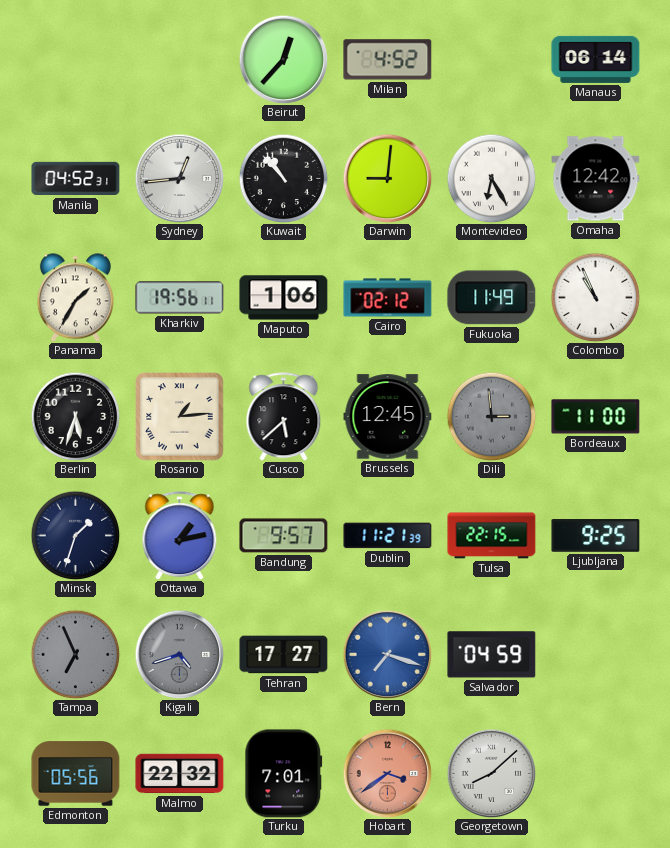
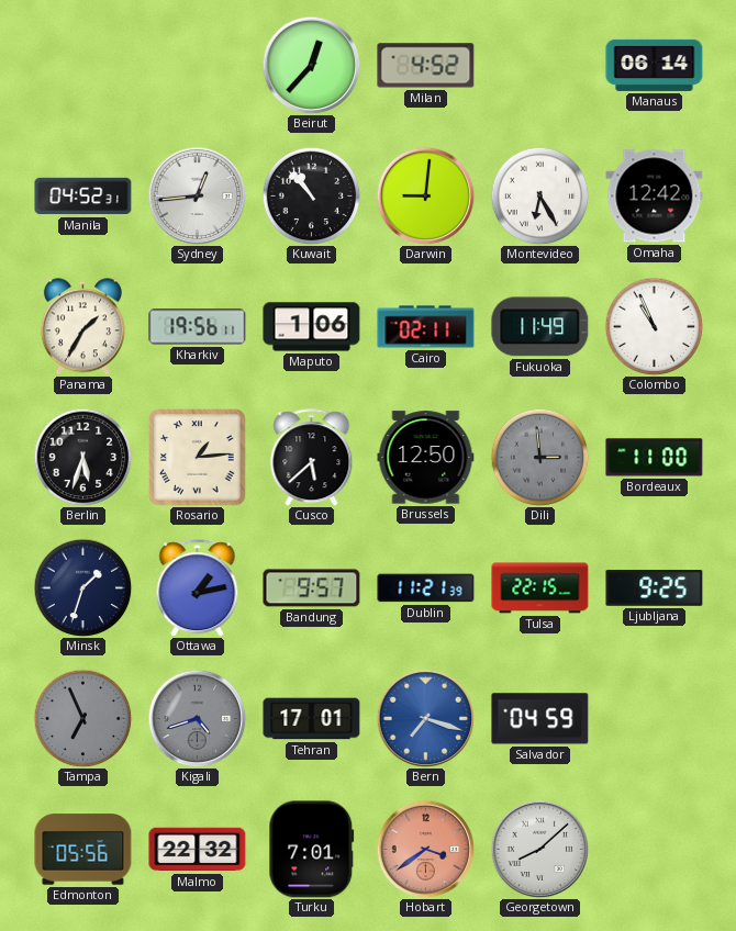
Cairo: 02:12 -> 02:11
Brussels: 12:45 -> 12:50
Tehran: 17:27 -> 17:01
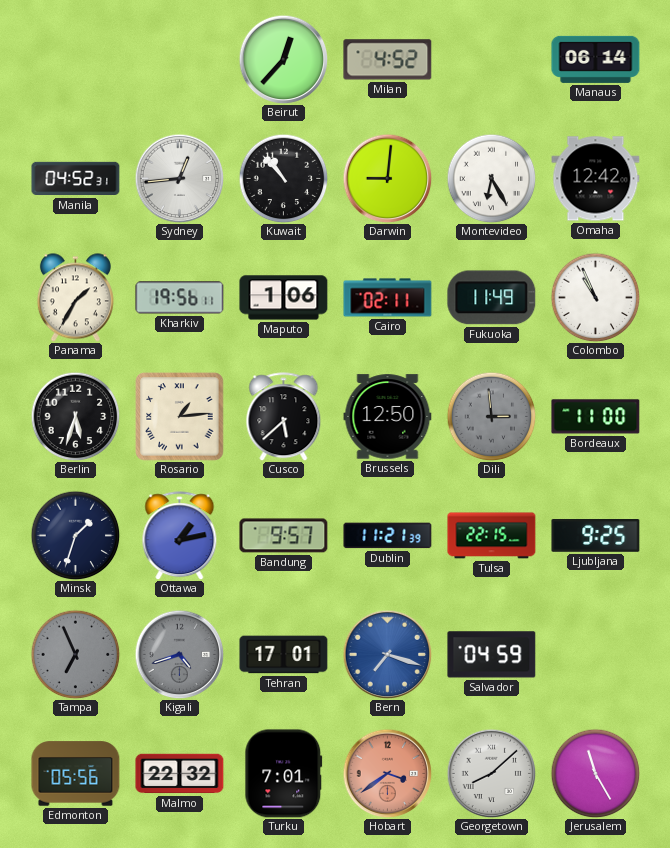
Jerusalem: none -> 11:25
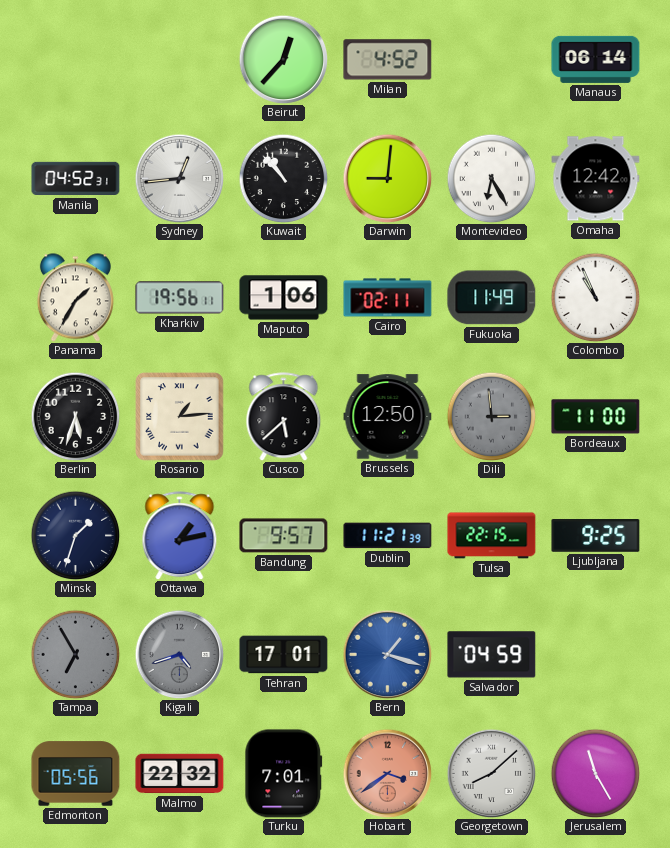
Tampa: 6:56 -> 6:55
Bern: 7:18 -> 1:18
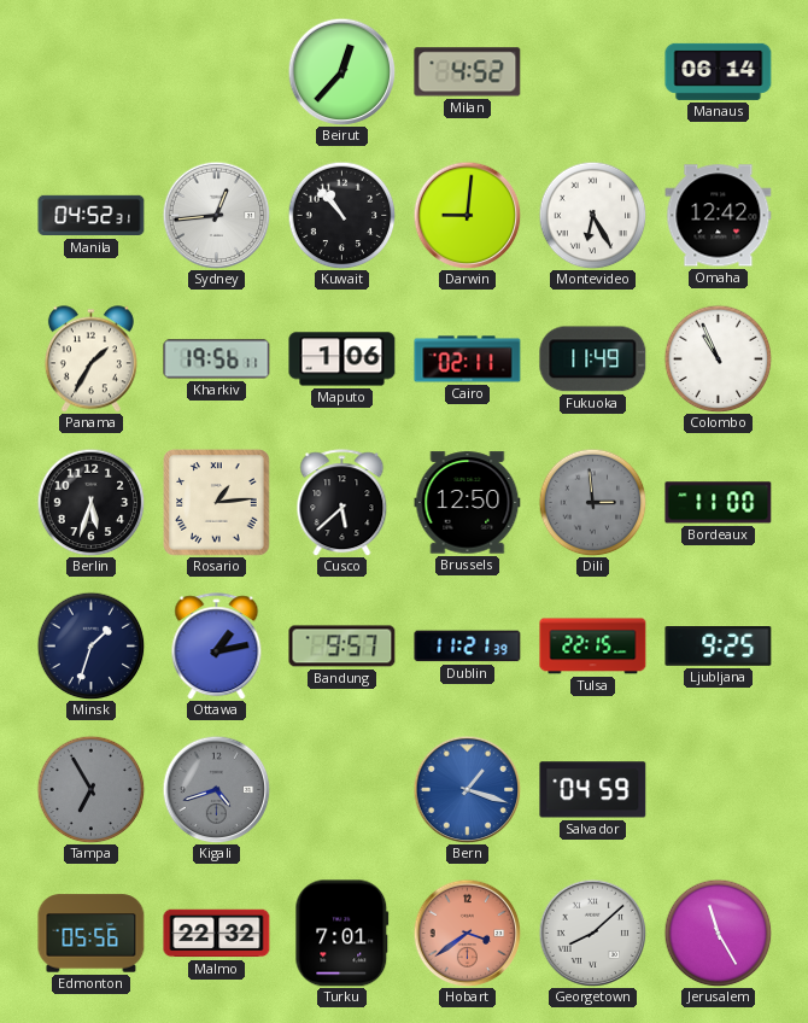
Tehran: 17:01 -> none
